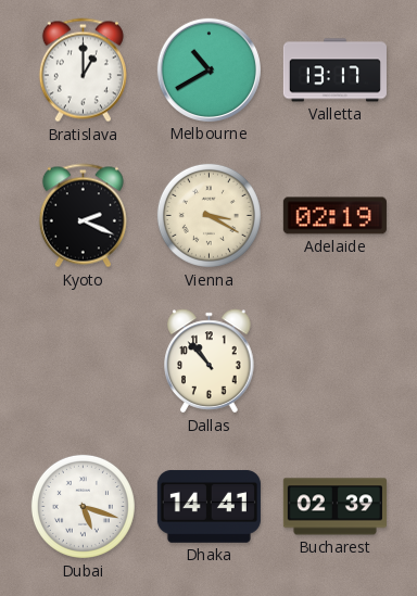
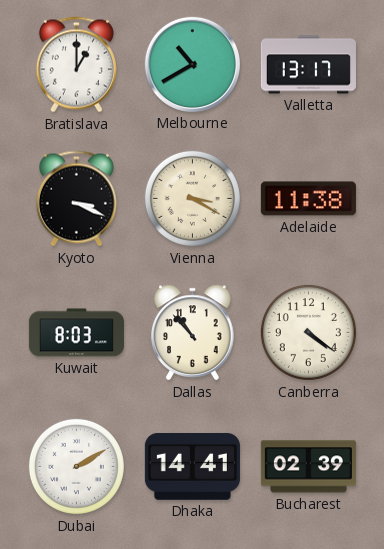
Kyoto: 2:19 -> 3:19
Adelaide: 02:19 -> 11:38
Kuwait: none -> 8:03
Canberra: none -> 4:21
Dubai: 5:18 -> 2:10
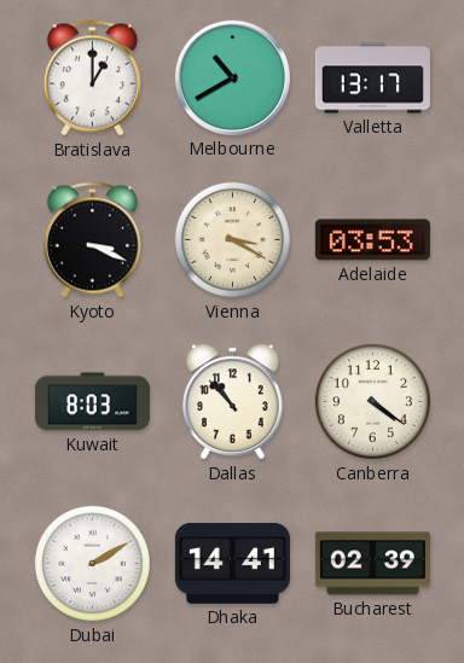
Adelaide: 11:38 -> 03:53
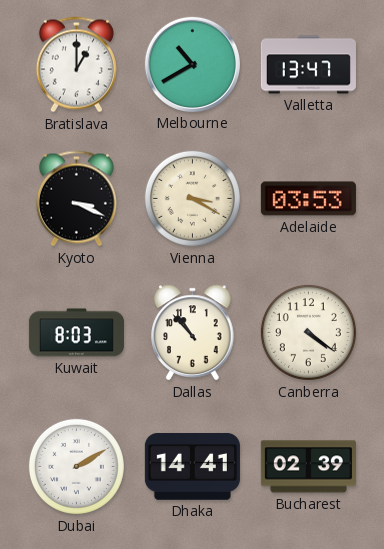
Valletta: 13:17 -> 13:47
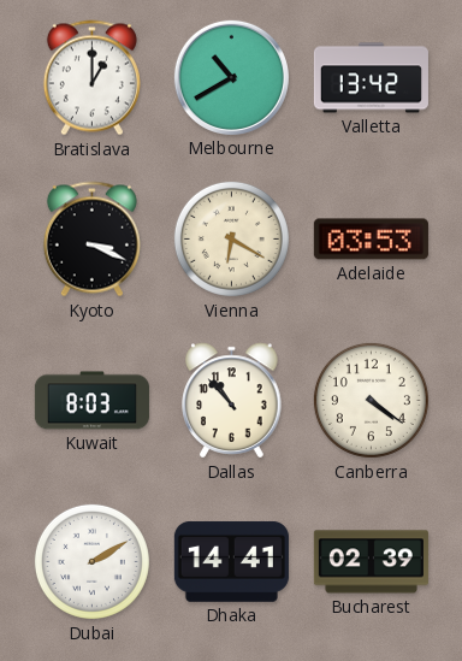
Valletta: 13:47 -> 13:42
Vienna: 3:20 -> 6:20
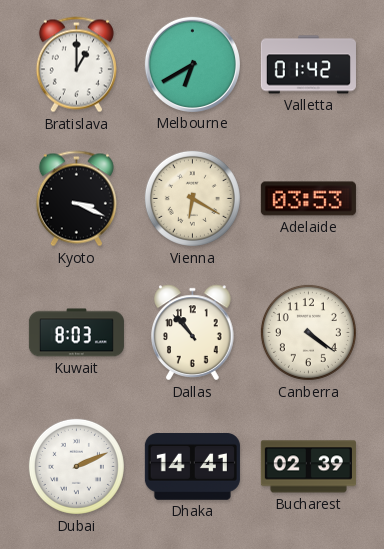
Melbourne: 10:40 -> 6:40
Valletta: 13:42 -> 01:42
Dubai: 2:10 -> 2:11
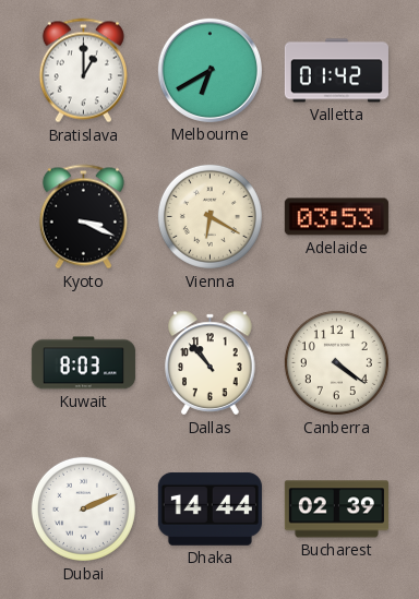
Dhaka: 14:41 -> 14:44
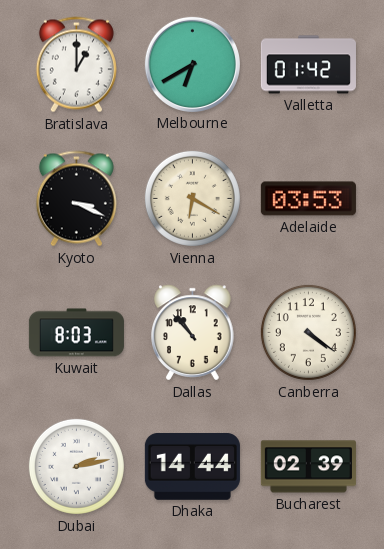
Dubai: 2:11 -> 2:13
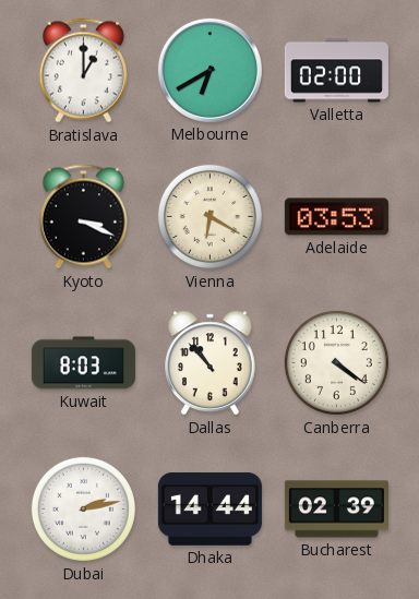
Valletta: 01:42 -> 02:00
